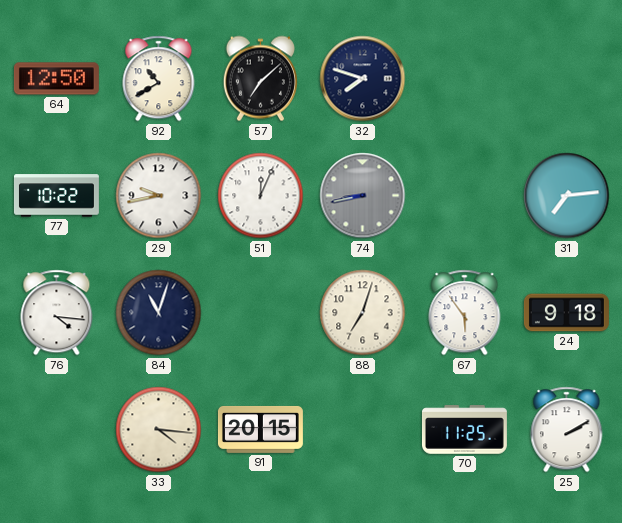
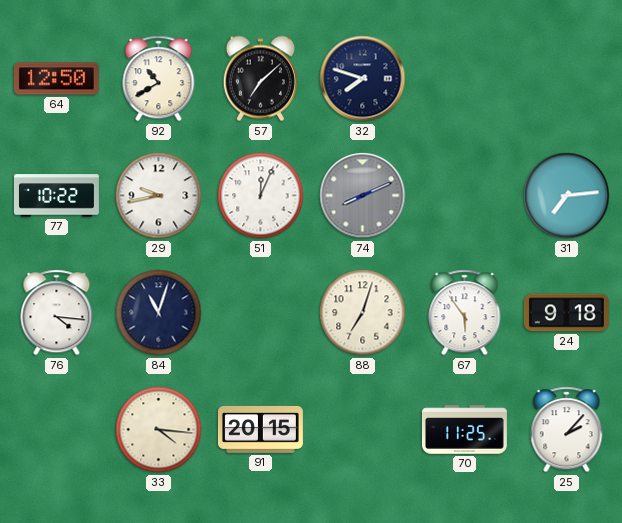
74: 8:43 -> 8:11
25: 2:10 -> 2:07
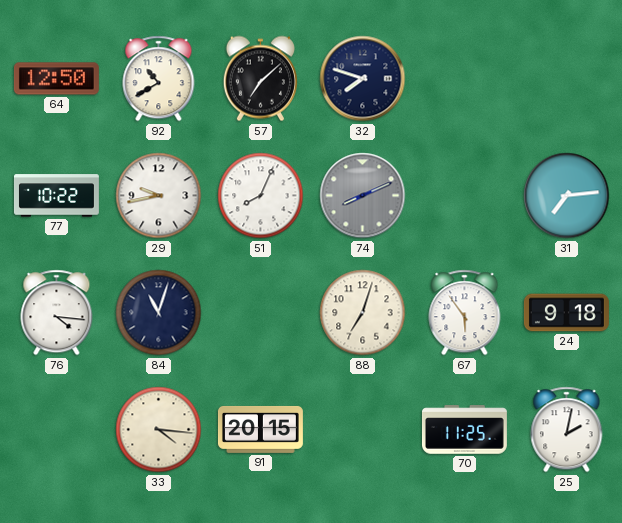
51: 12:04 -> 8:04
25: 2:07 -> 2:02
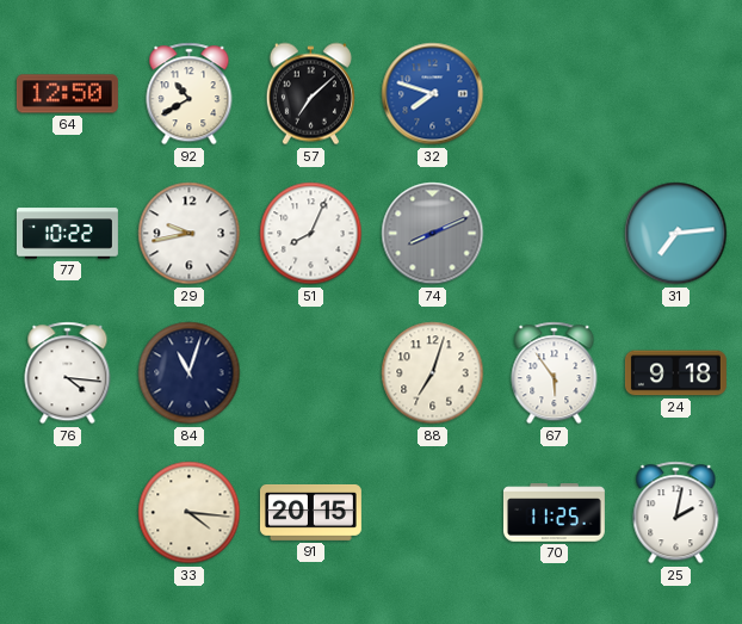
32 dial: navy -> blue
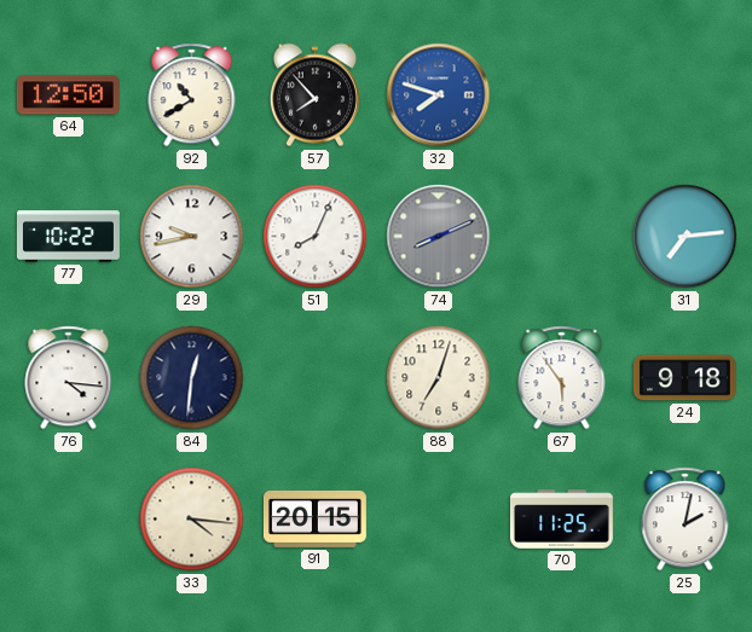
57: 7:08 -> 7:53
84: 11:03 -> 12:31
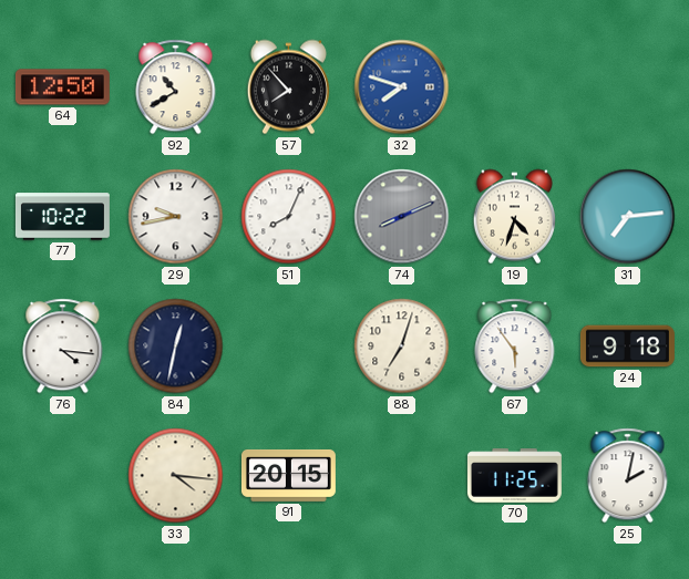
19: none -> 4:33
84: 12:31 -> 12:32
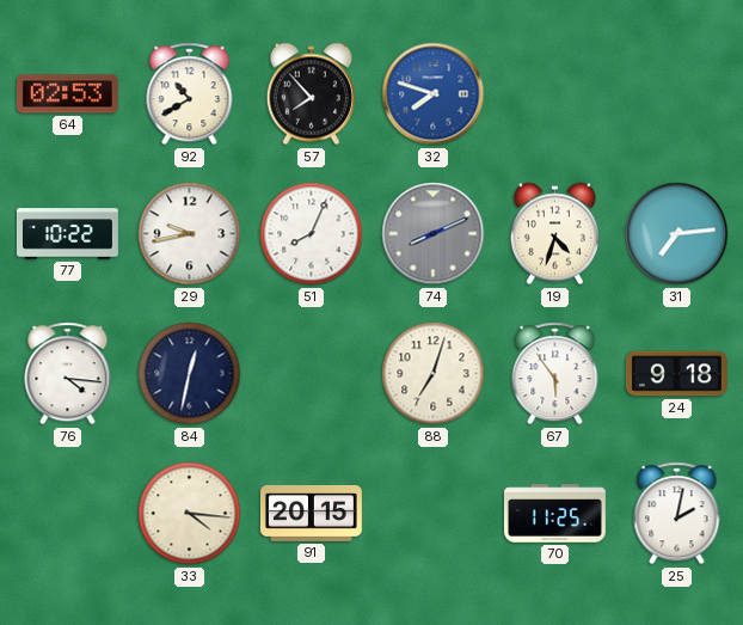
64: 12:50 -> 02:53
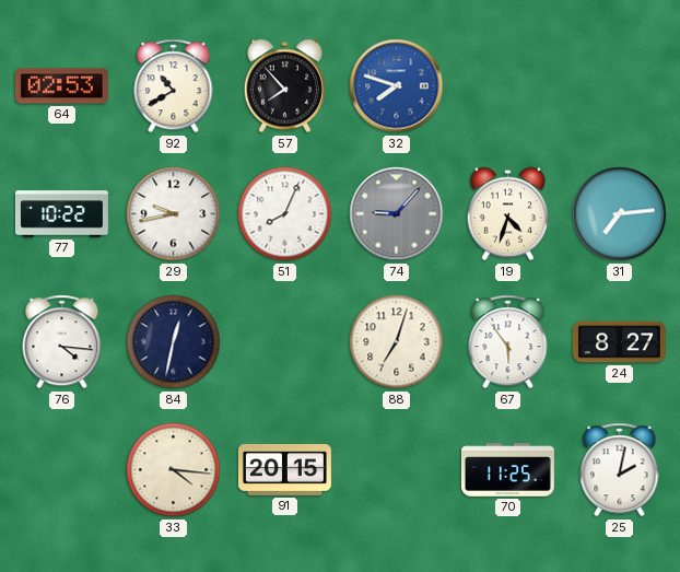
74: 8:11 -> 9:07
24: 9:18 -> 8:27
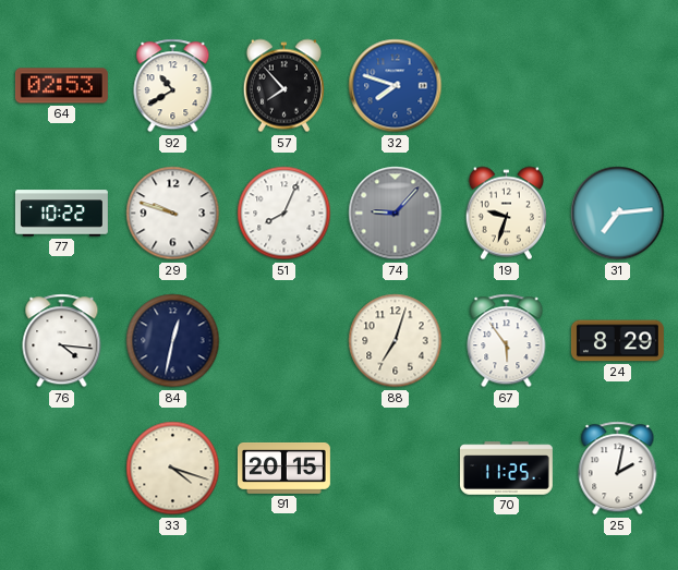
29: 9:43 -> 9:48
19: 4:33 -> 9:33
24: 8:27 -> 8:29
33: 4:16 -> 4:18
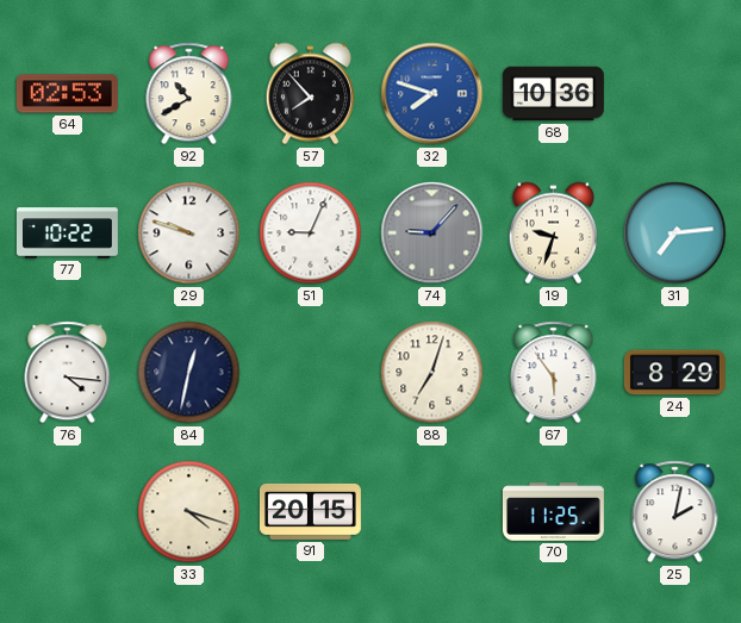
68: none -> 10:36
51: 8:04 -> 9:04
